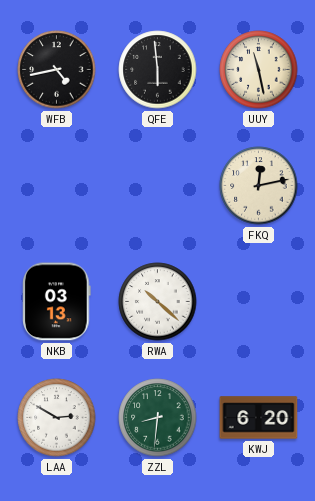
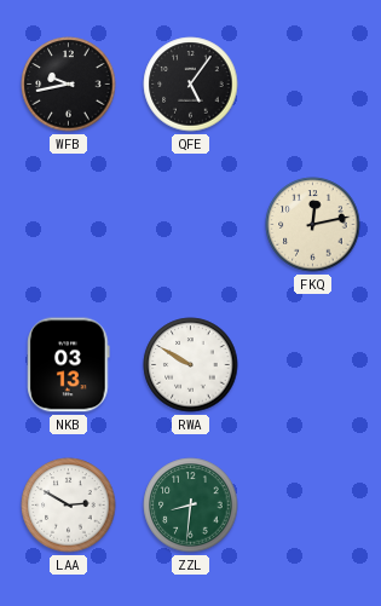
WFB: 4:43 -> 9:43
QFE: 5:59 -> 5:06
UUY: 11:28 -> none
RWA: 10:22 -> 9:50
KWJ: 6:20 -> none
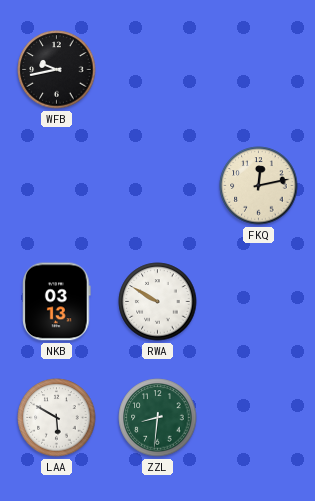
QFE: 5:06 -> none
LAA: 2:50 -> 5:50
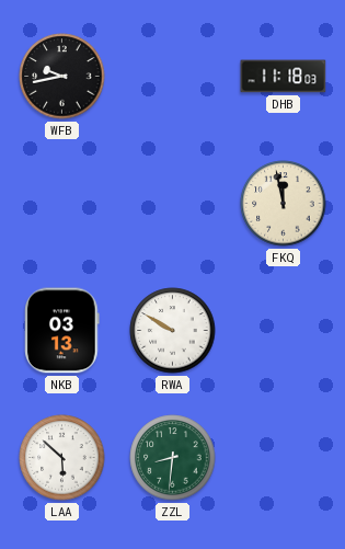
DHB: none -> 11:18
FKQ: 12:13 -> 11:58
LAA: 5:50 -> 5:52
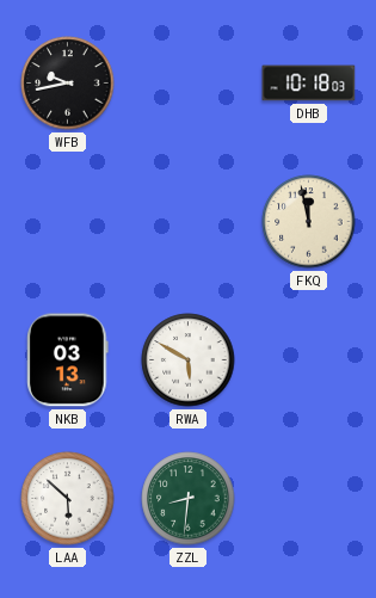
DHB: 11:18 -> 10:18
RWA: 9:50 -> 5:50
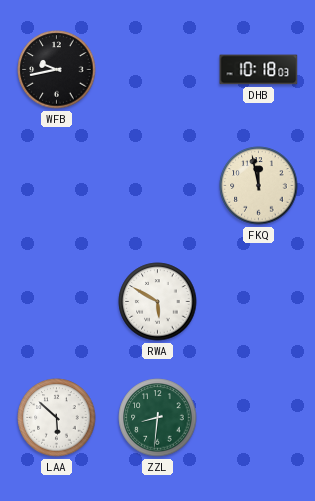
NKB: 03:13 -> none
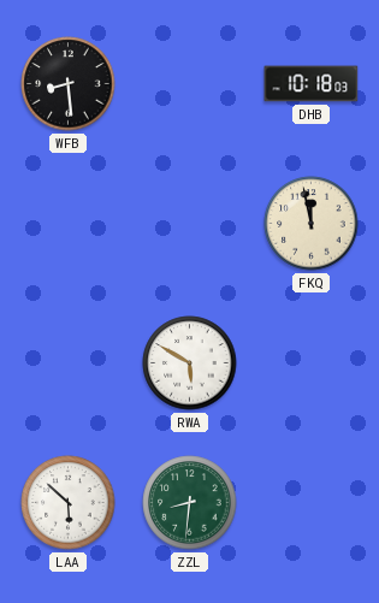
WFB: 9:43 -> 8:29
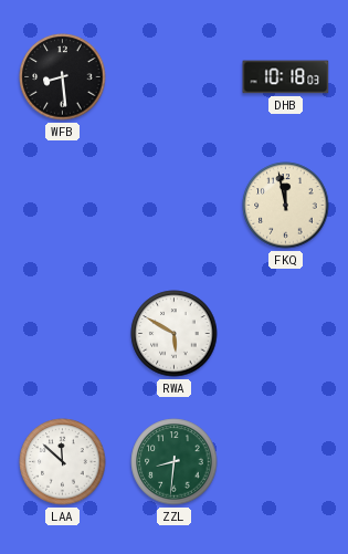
LAA: 5:52 -> 11:52
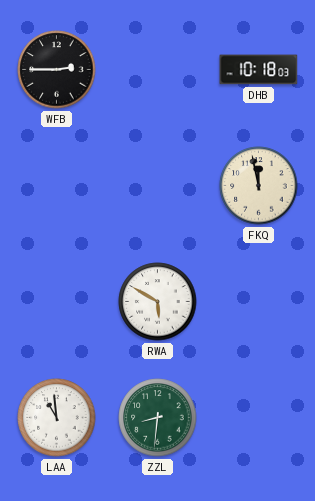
WFB: 8:29 -> 2:45
LAA: 11:52 -> 10:59
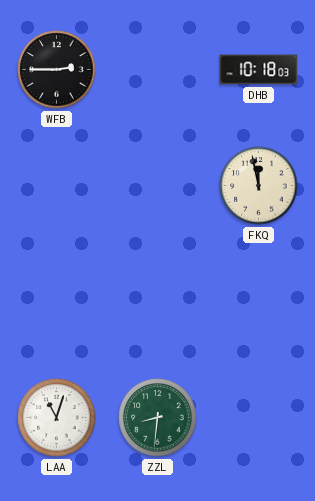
RWA: 5:50 -> none
LAA: 10:59 -> 11:03
